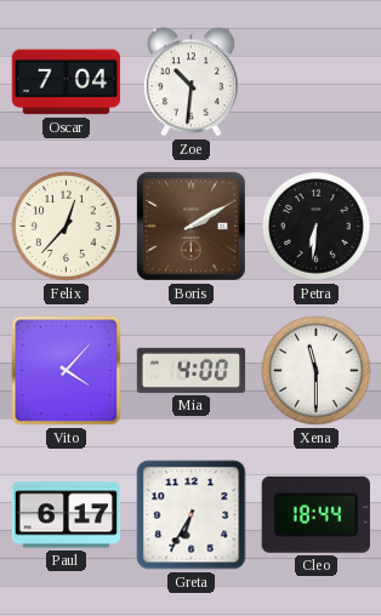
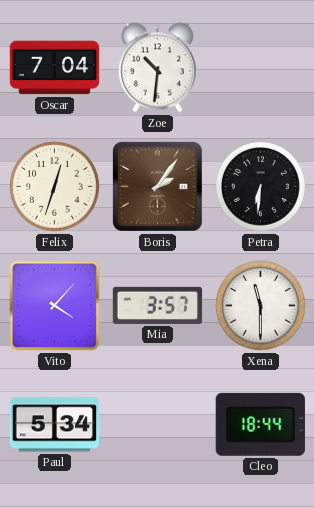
Felix: 12:37 -> 12:33
Boris: 2:10 -> 2:06
Mia: 4:00 -> 3:57
Paul: 6:17 -> 5:34
Greta: 6:35 -> none
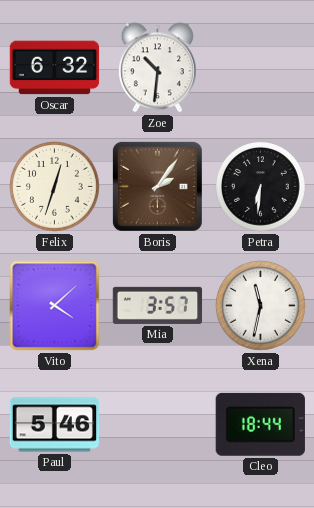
Oscar: 7:04 -> 6:32
Vito: 4:07 -> 4:08
Xena: 11:30 -> 11:32
Paul: 5:34 -> 5:46
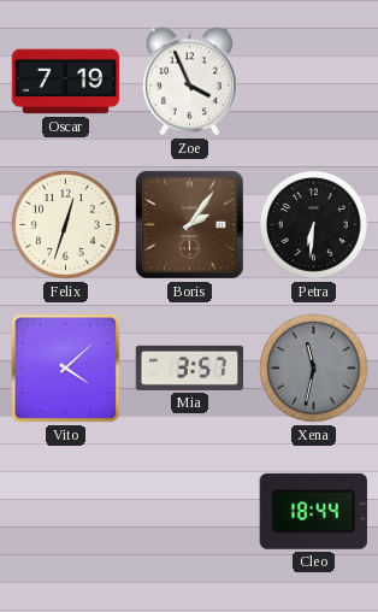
Oscar: 6:32 -> 7:19
Zoe: 10:31 -> 3:56
Xena dial: white -> grey
Paul: 5:46 -> none
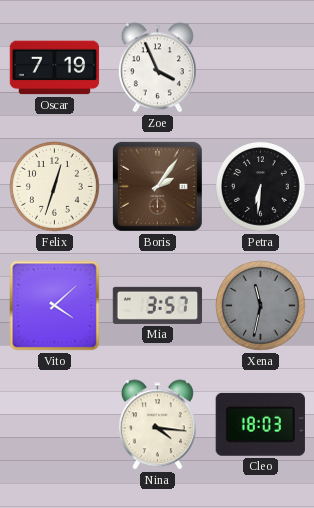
Nina: none -> 4:16
Cleo: 18:44 -> 18:03
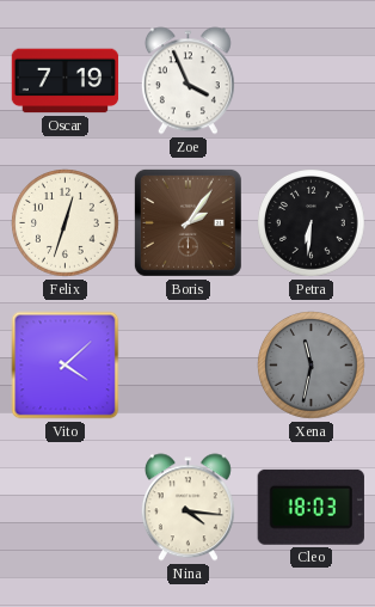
Mia: 3:57 -> none
